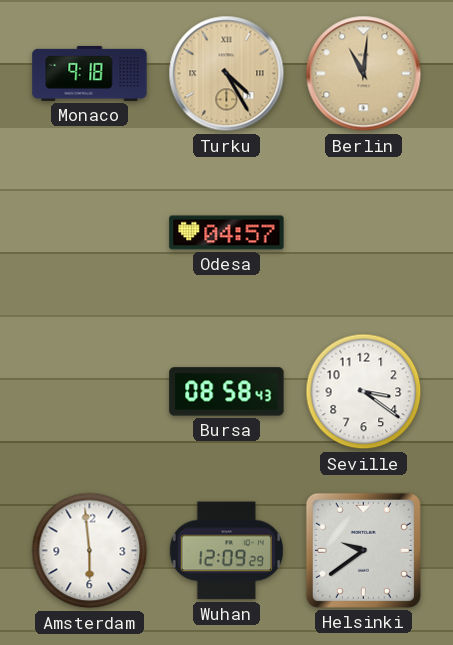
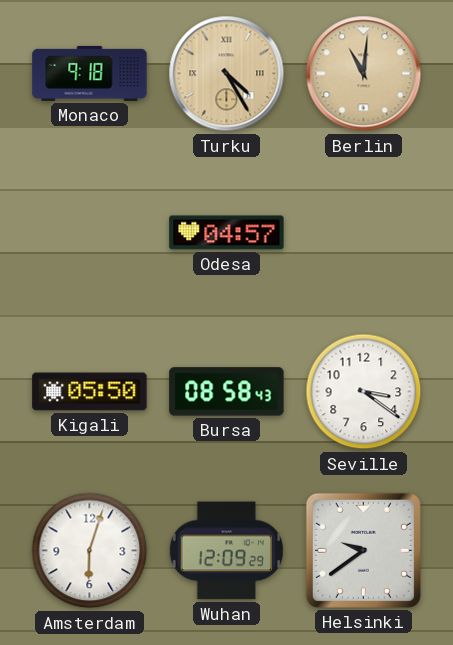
Kigali: none -> 05:50
Amsterdam: 5:59 -> 6:03
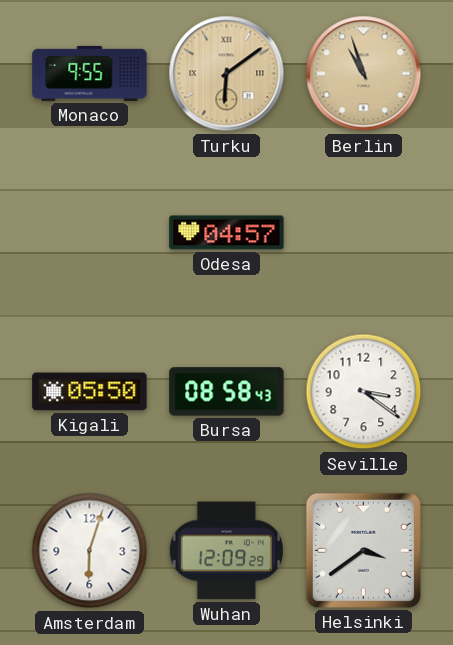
Monaco: 9:18 -> 9:55
Turku: 4:25 -> 6:09
Berlin: 11:01 -> 10:57
Helsinki: 9:39 -> 3:39
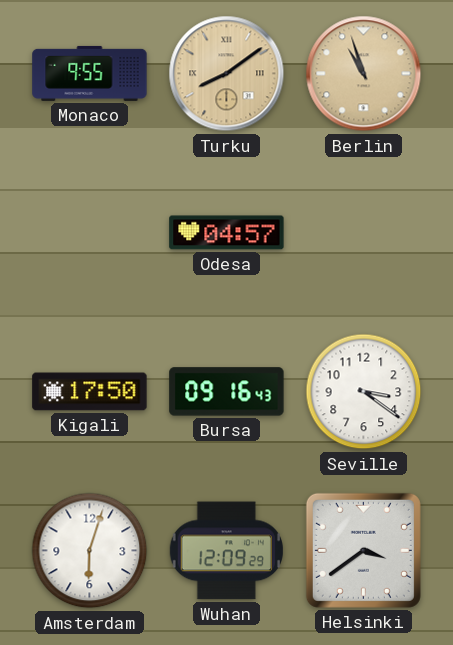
Turku: 6:09 -> 8:09
Kigali: 05:50 -> 17:50
Bursa: 08:58 -> 09:16
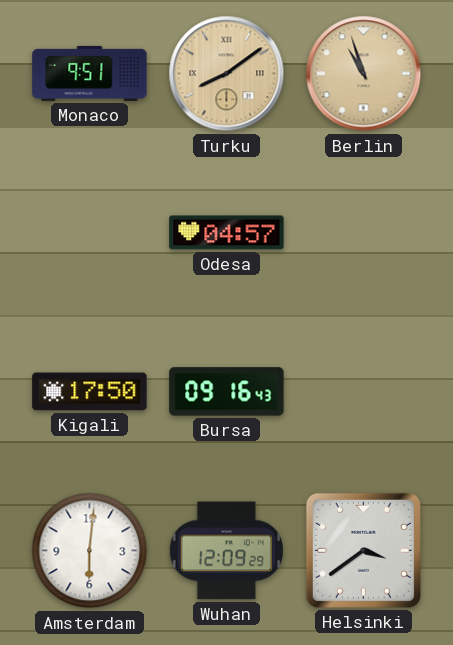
Monaco: 9:55 -> 9:51
Seville: 3:21 -> none
Amsterdam: 6:03 -> 6:01
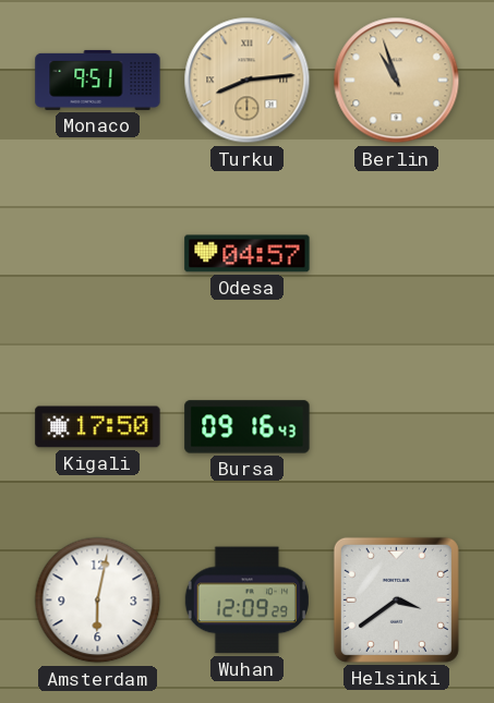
Turku: 8:09 -> 8:14
Amsterdam: 6:01 -> 6:02
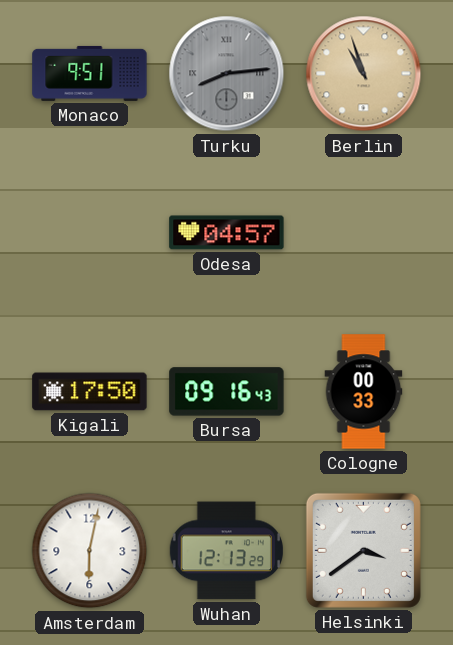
Turku dial: champagne -> grey
Cologne: none -> 00:33
Wuhan: 12:09 -> 12:13
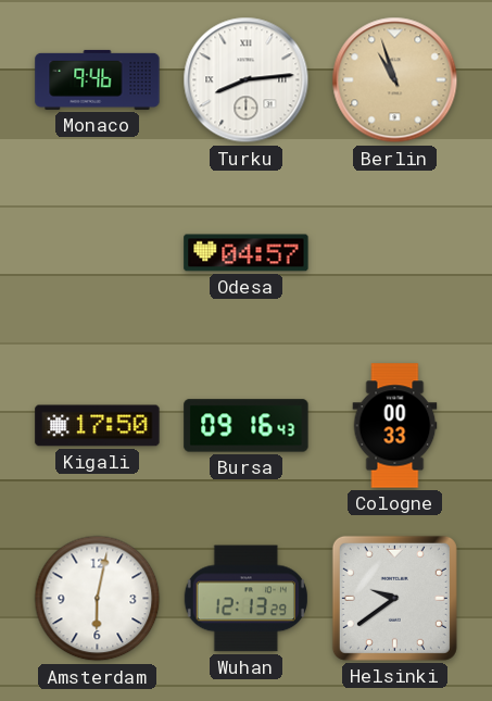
Monaco: 9:51 -> 9:46
Turku dial: grey -> white
Helsinki: 3:39 -> 9:39
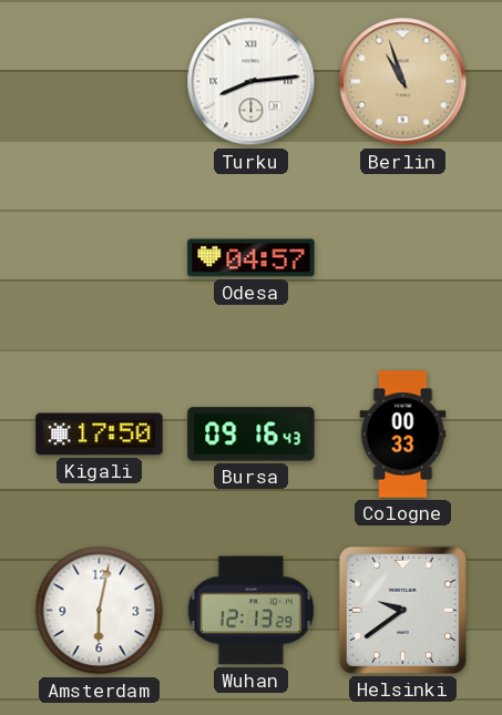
Monaco: 9:46 -> none
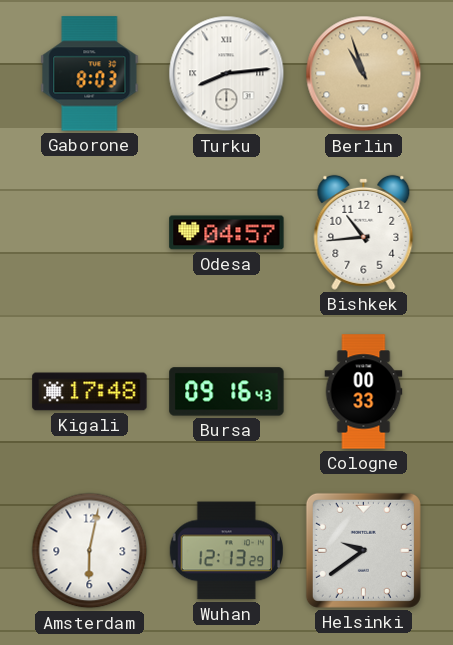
Gaborone: none -> 8:03
Bishkek: none -> 10:44
Kigali: 17:50 -> 17:48
